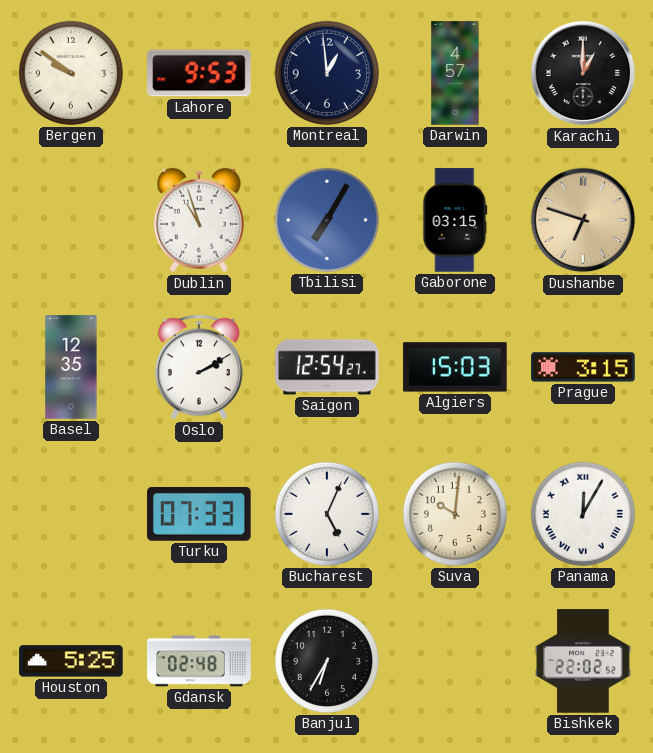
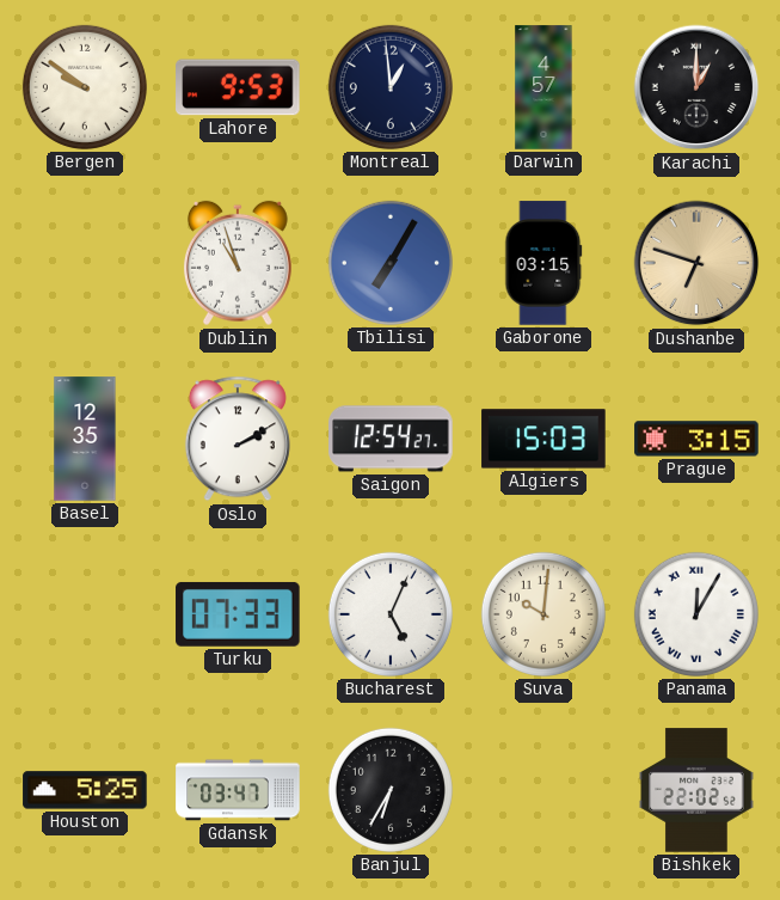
Gdansk: 02:48 -> 03:47
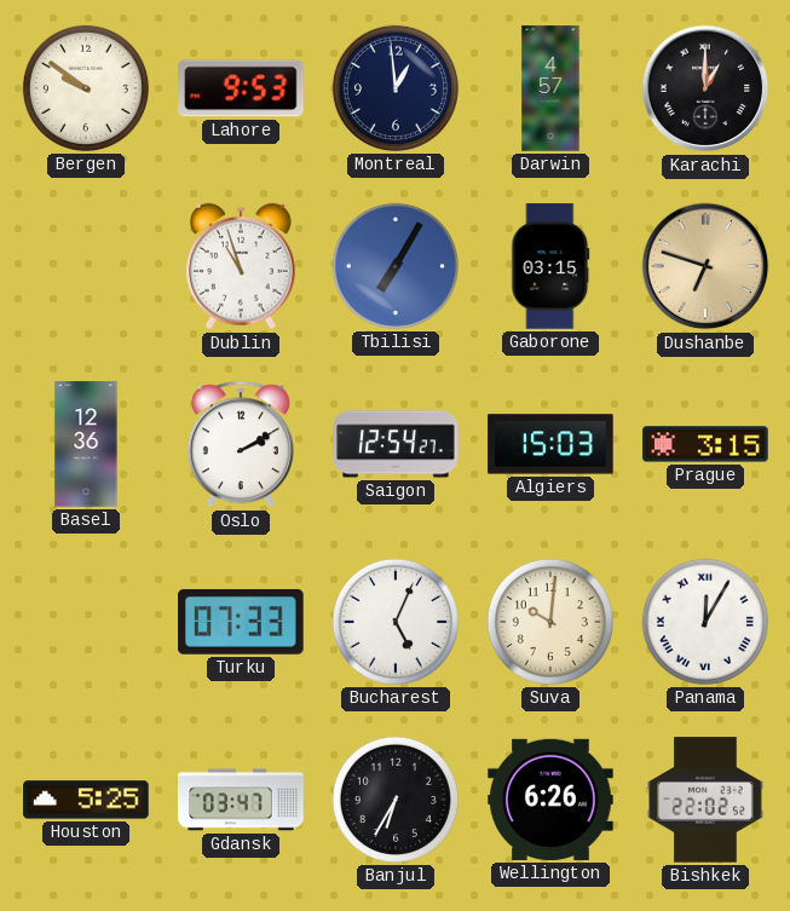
Basel: 12:35 -> 12:36
Wellington: none -> 6:26
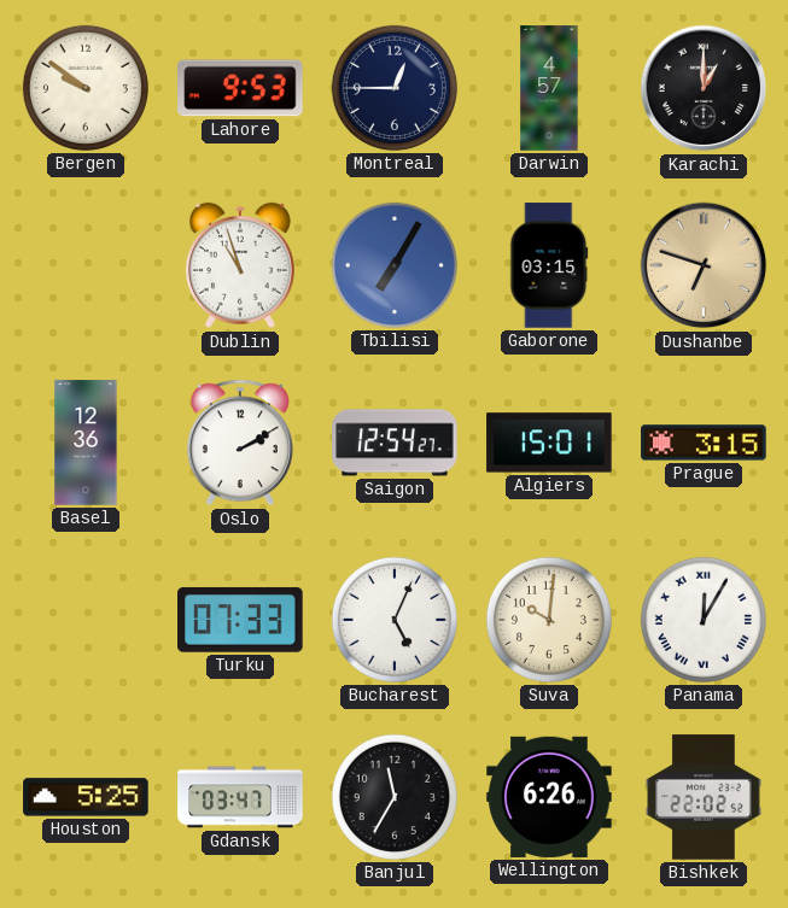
Montreal: 12:59 -> 12:45
Algiers: 15:03 -> 15:01
Banjul: 6:35 -> 11:35
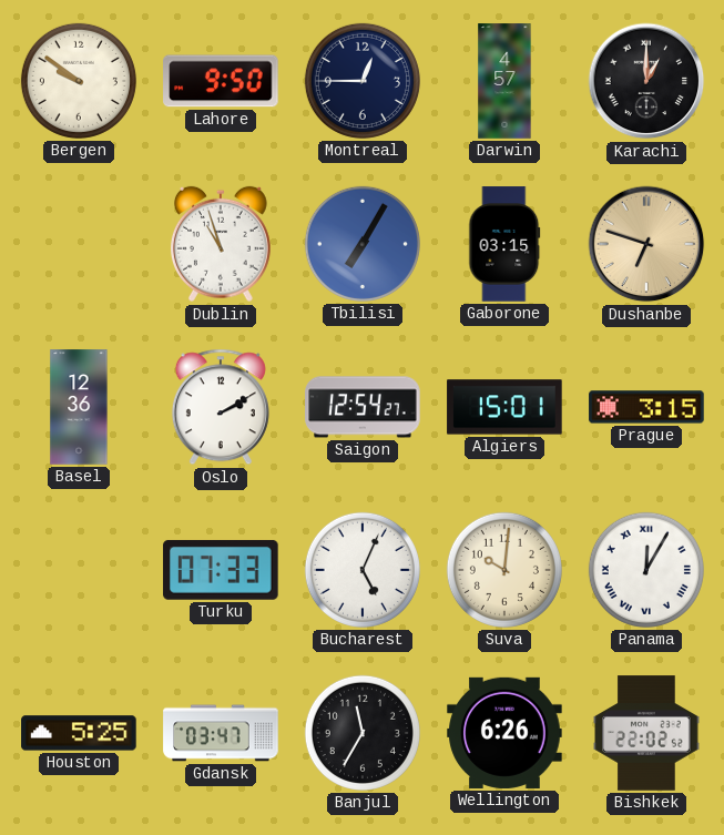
Lahore: 9:53 -> 9:50
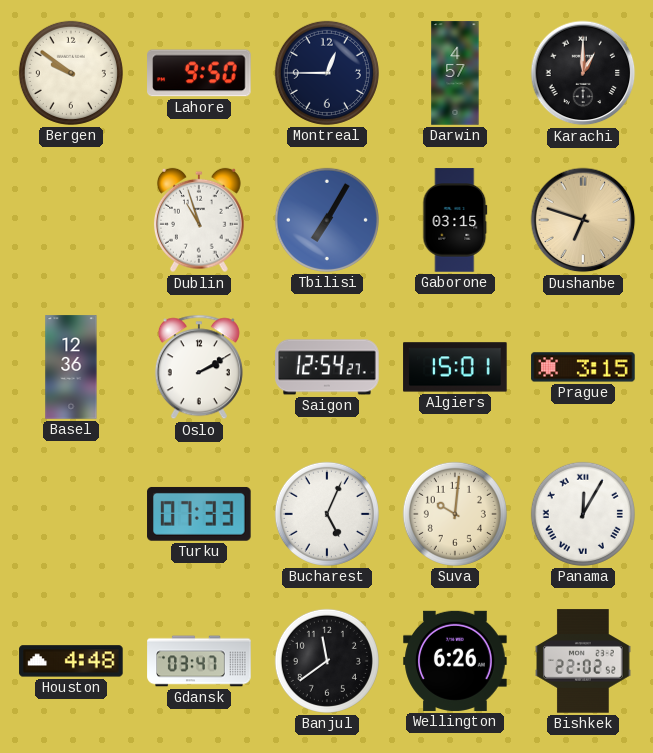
Houston: 5:25 -> 4:48
Banjul: 11:35 -> 11:39
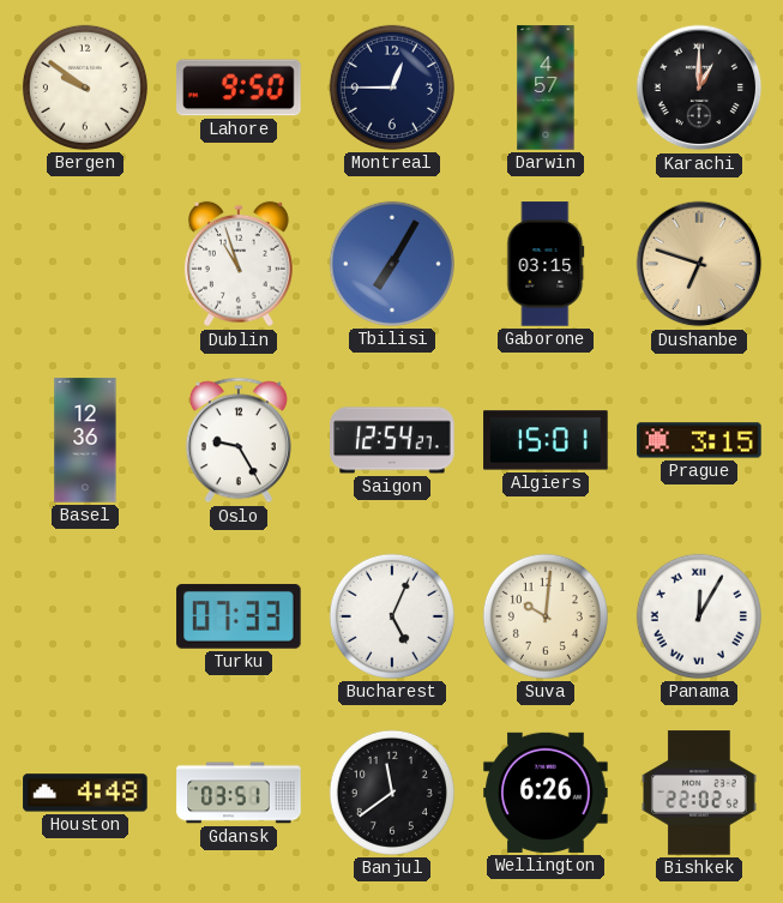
Oslo: 2:10 -> 9:25
Gdansk: 03:47 -> 03:51
